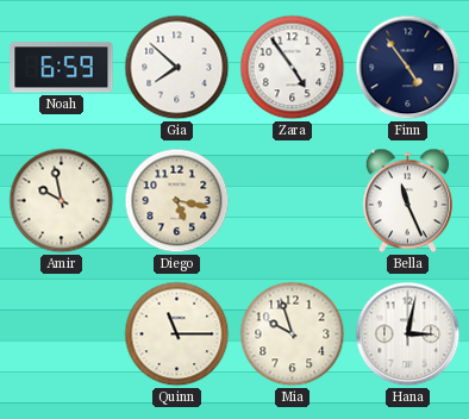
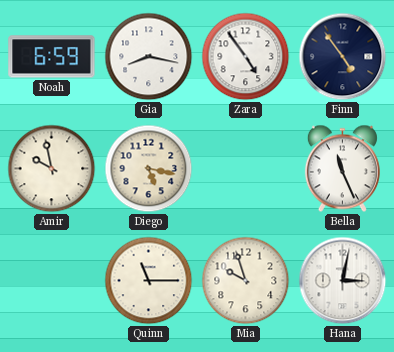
Gia: 7:52 -> 8:17
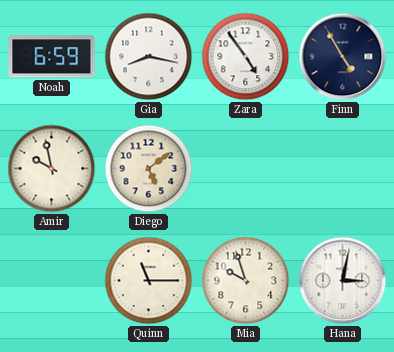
Finn: 4:54 -> 4:55
Diego: 5:17 -> 5:09
Bella: 11:26 -> none
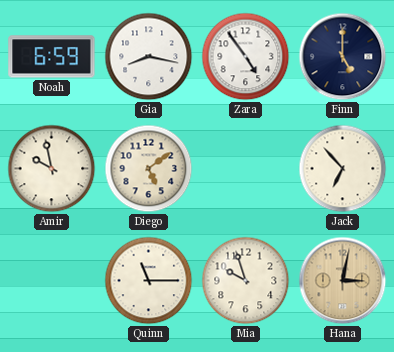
Finn: 4:55 -> 5:00
Jack: none -> 6:53
Hana dial: white -> champagne
